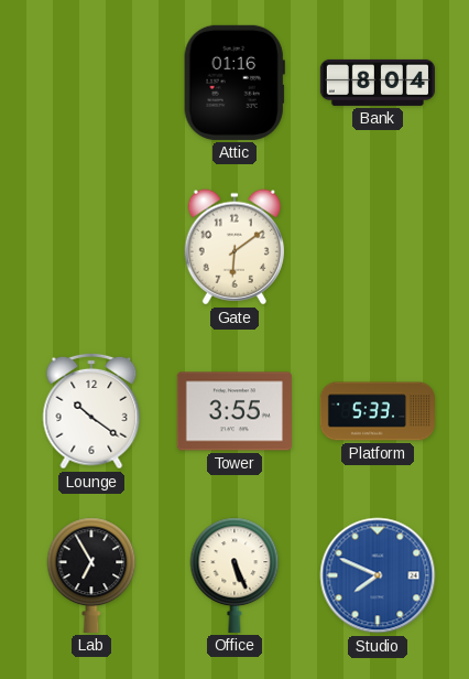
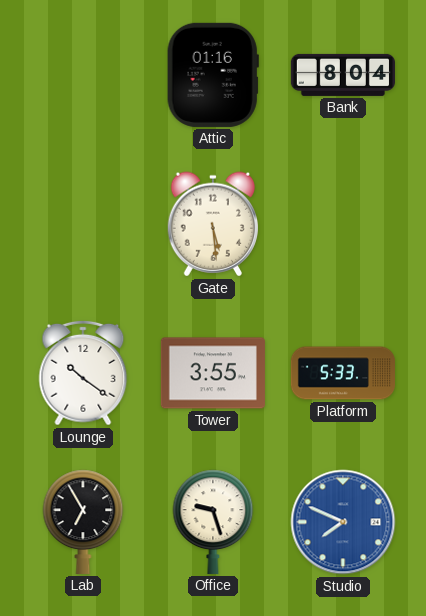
Gate: 6:09 -> 5:29
Office: 5:26 -> 9:27
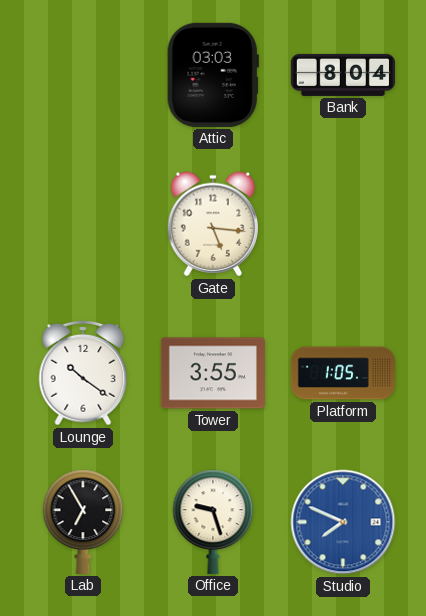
Attic: 01:16 -> 03:03
Gate: 5:29 -> 5:16
Platform: 5:33 -> 1:05
